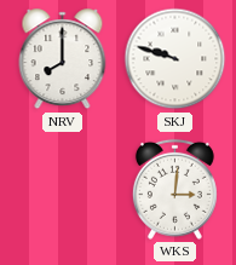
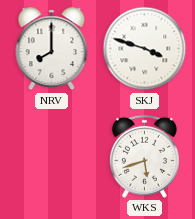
SKJ: 9:48 -> 3:48
WKS: 3:01 -> 5:42
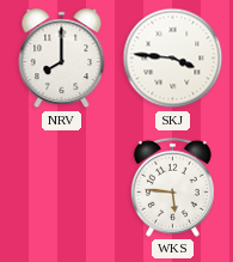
SKJ: 3:48 -> 3:46
WKS: 5:42 -> 5:46
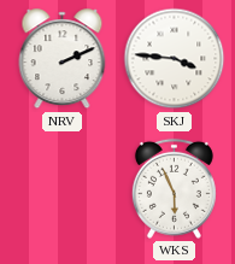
NRV: 8:00 -> 2:11
WKS: 5:46 -> 5:56
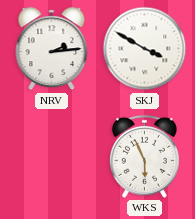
NRV: 2:11 -> 2:14
SKJ: 3:46 -> 3:50
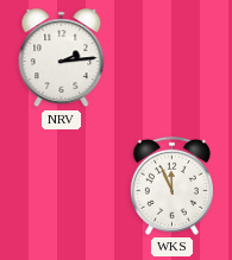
SKJ: 3:50 -> none
WKS: 5:56 -> 11:56
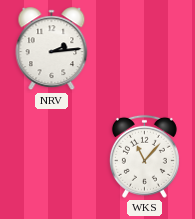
WKS: 11:56 -> 11:07
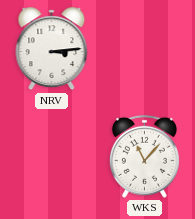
NRV: 2:14 -> 3:14
